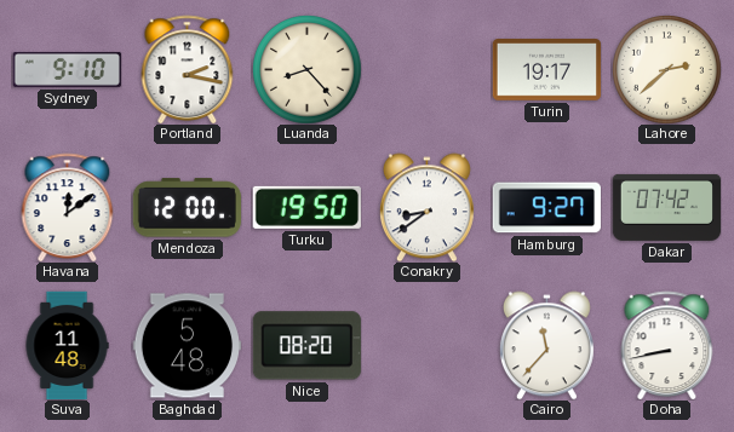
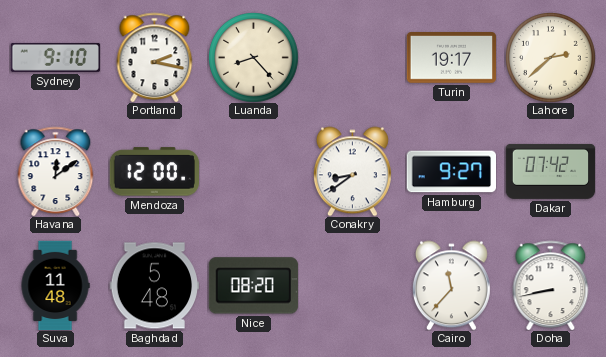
Turku: 19:50 -> none
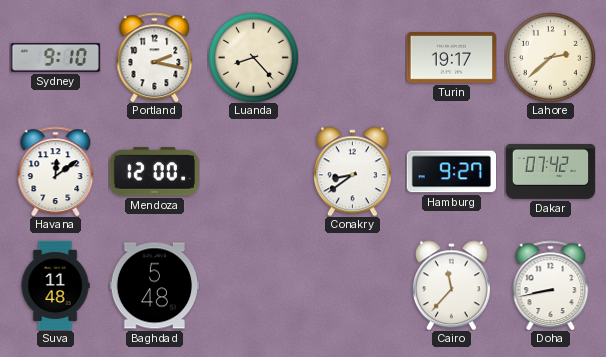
Nice: 08:20 -> none
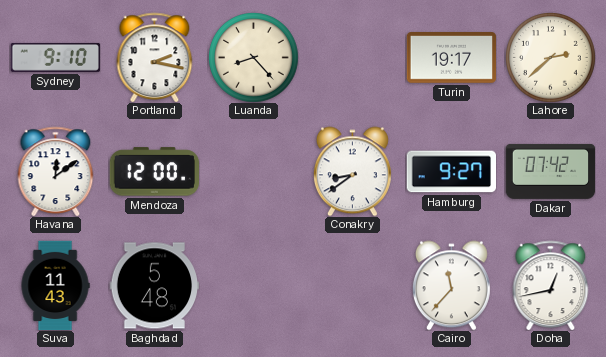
Suva: 11:48 -> 11:43
Doha: 8:43 -> 12:43
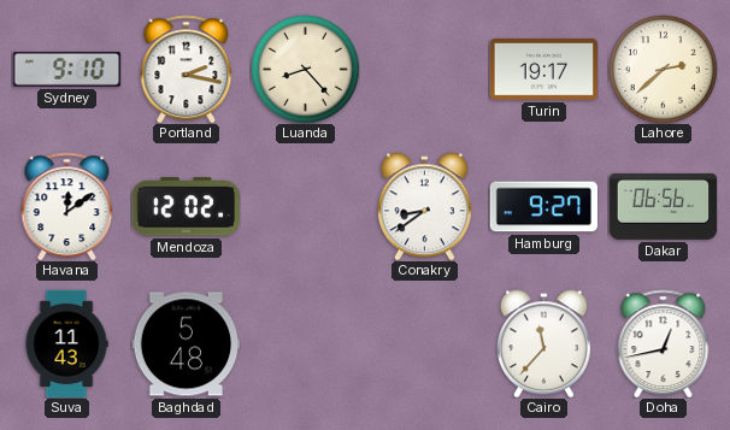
Mendoza: 12:00 -> 12:02
Dakar: 07:42 -> 06:56
